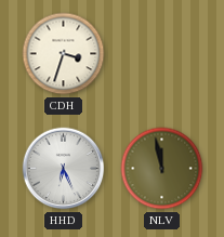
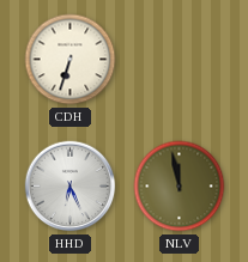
CDH: 3:33 -> 6:33
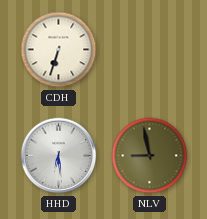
HHD: 6:26 -> 6:29
NLV: 11:58 -> 8:58
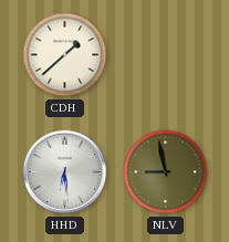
CDH: 6:33 -> 1:38
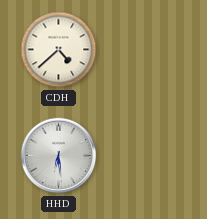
CDH: 1:38 -> 4:38
NLV: 8:58 -> none
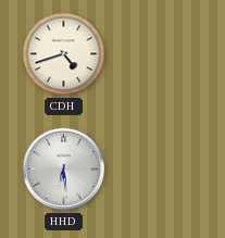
CDH: 4:38 -> 4:42
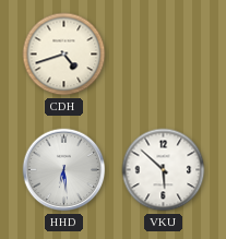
VKU: none -> 5:52
